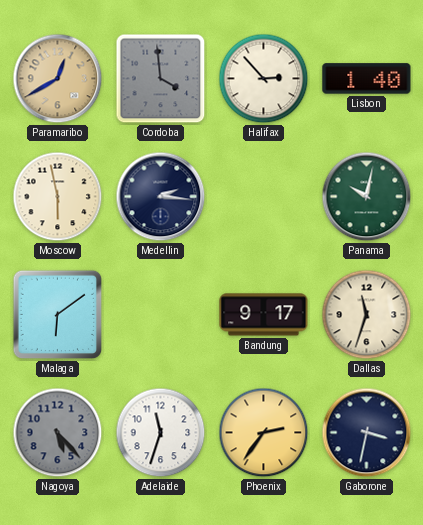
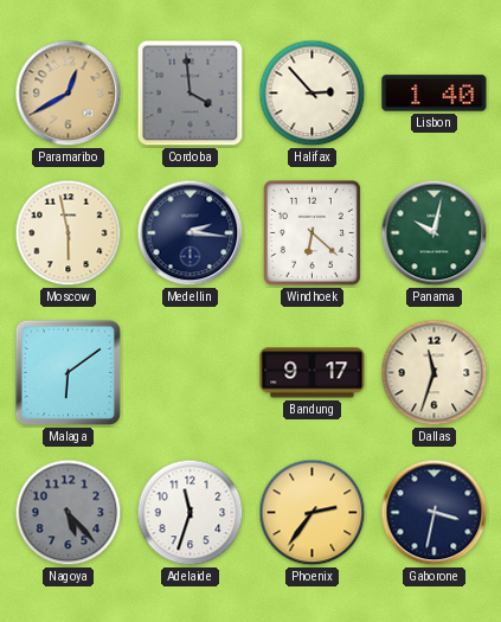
Windhoek: none -> 6:22
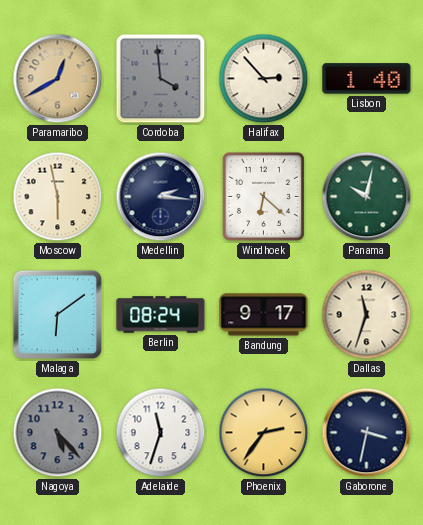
Berlin: none -> 08:24
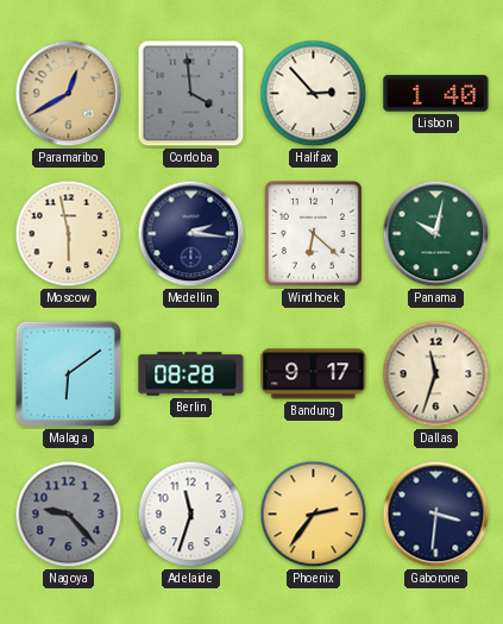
Berlin: 08:24 -> 08:28
Nagoya: 5:23 -> 9:23
Gaborone: 3:32 -> 3:31
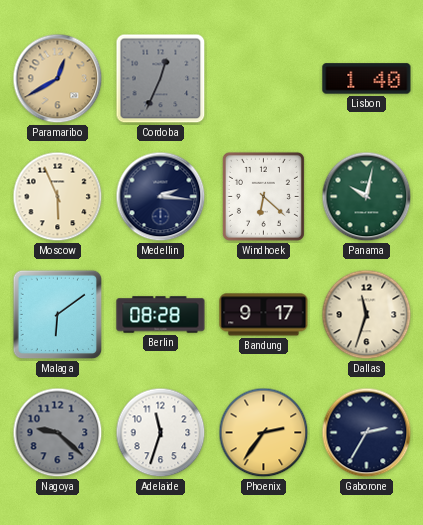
Cordoba: 3:59 -> 12:34
Halifax: 2:53 -> none
Moscow: 5:58 -> 5:56
Nagoya: 9:23 -> 9:22
Gaborone: 3:31 -> 2:35
